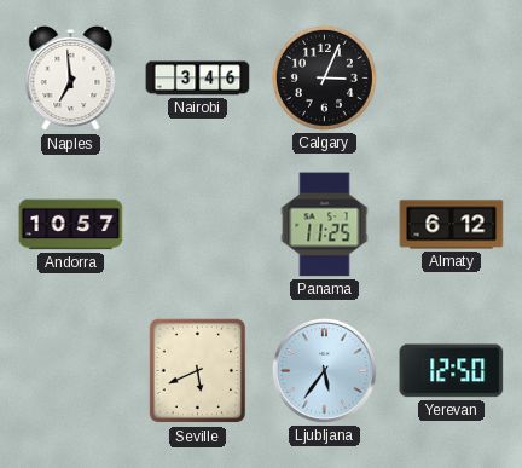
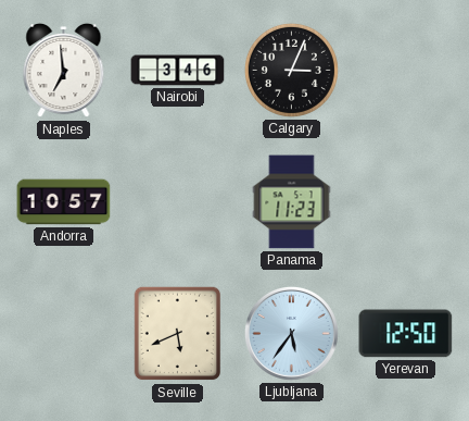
Panama: 11:25 -> 11:23
Almaty: 6:12 -> none
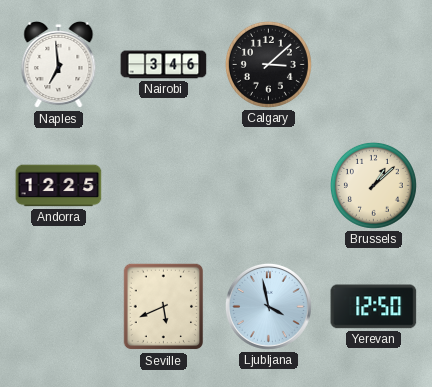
Calgary: 3:04 -> 3:08
Andorra: 10:57 -> 12:25
Panama: 11:23 -> none
Brussels: none -> 1:08
Ljubljana: 5:36 -> 3:58
